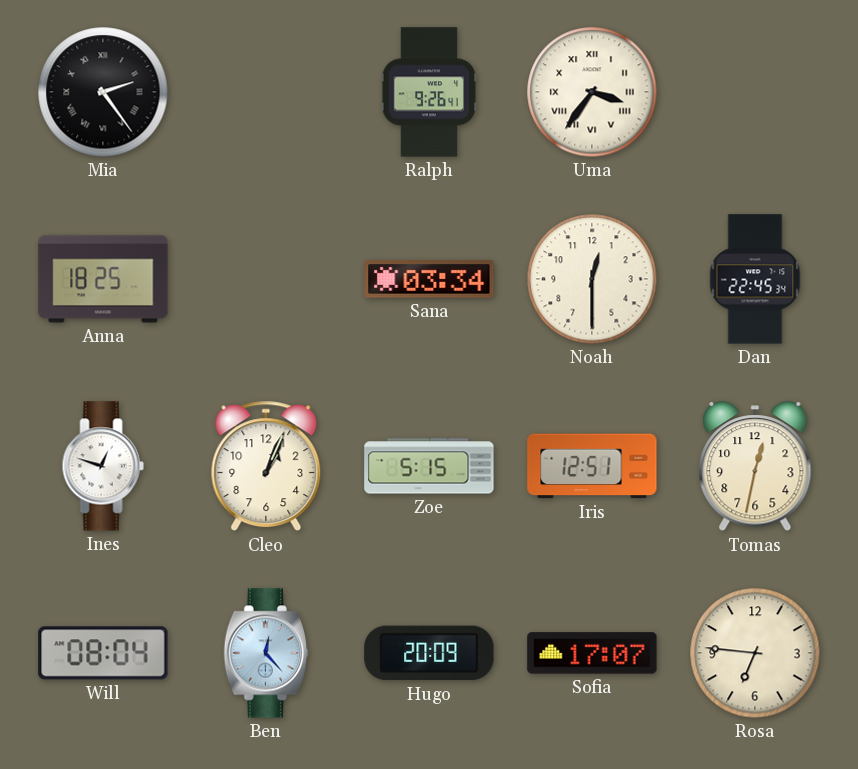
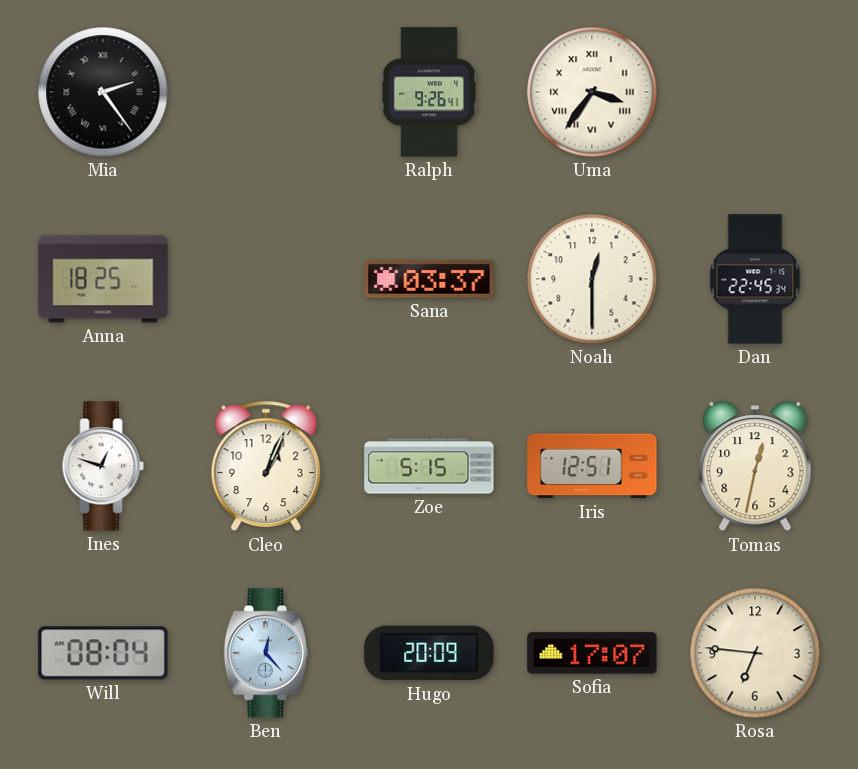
Sana: 03:34 -> 03:37
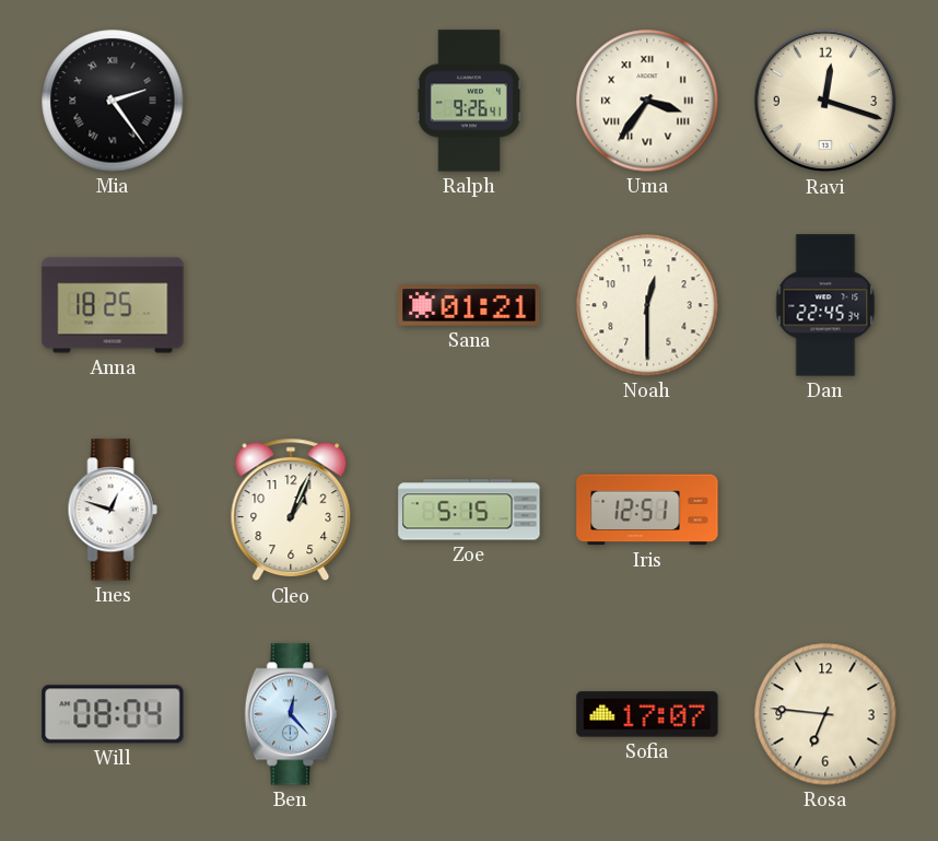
Ravi: none -> 12:18
Sana: 03:37 -> 01:21
Tomas: 12:32 -> none
Hugo: 20:09 -> none
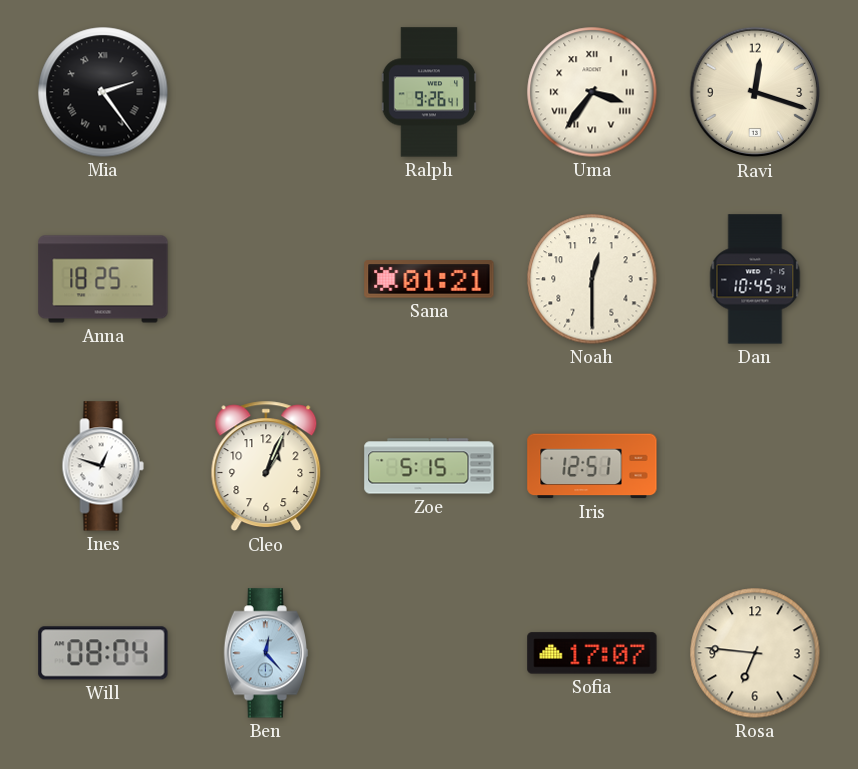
Dan: 22:45 -> 10:45
